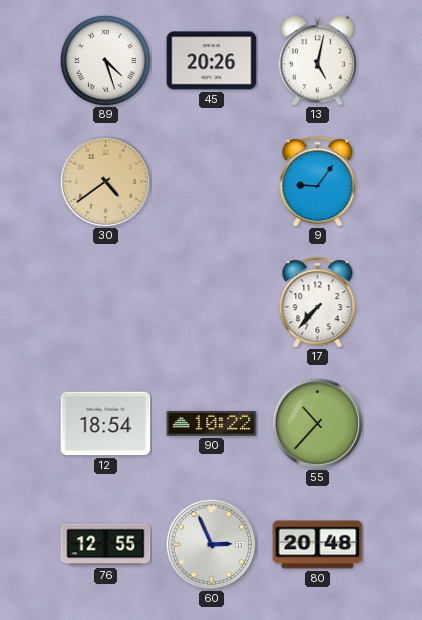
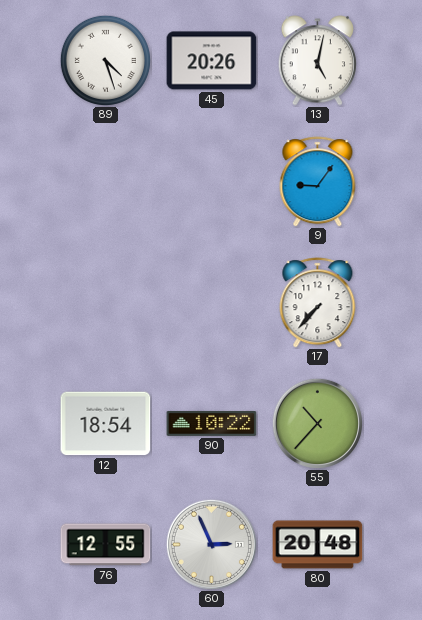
30: 4:39 -> none
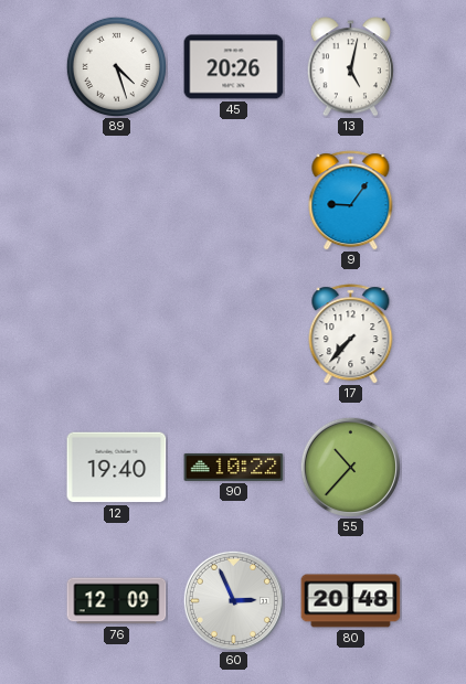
12: 18:54 -> 19:40
76: 12:55 -> 12:09
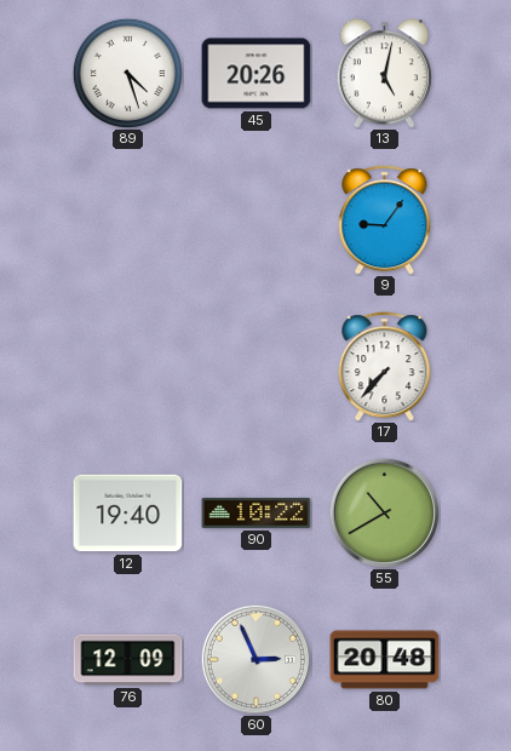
55: 10:37 -> 10:40
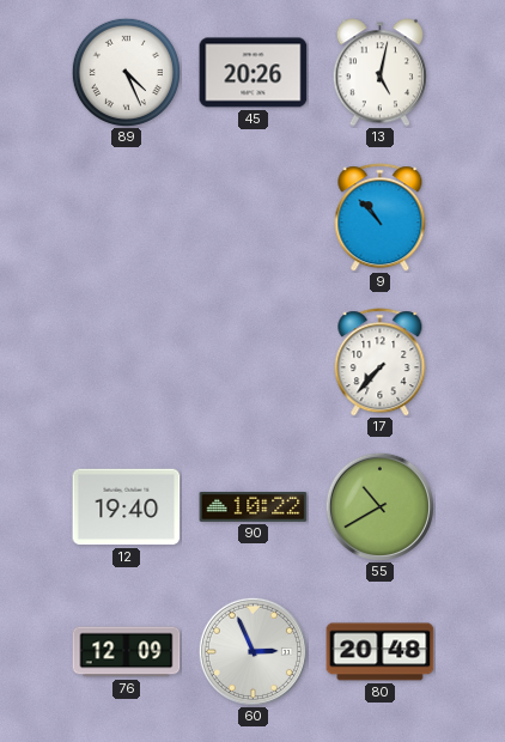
89: 4:27 -> 4:26
9: 9:06 -> 10:53
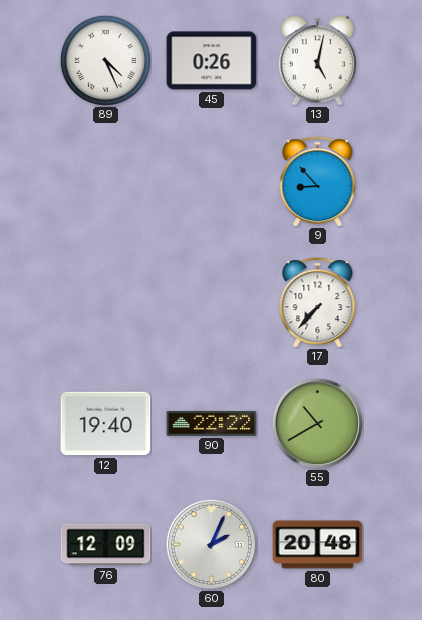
45: 20:26 -> 0:26
9: 10:53 -> 8:53
90: 10:22 -> 22:22
60: 2:56 -> 2:04
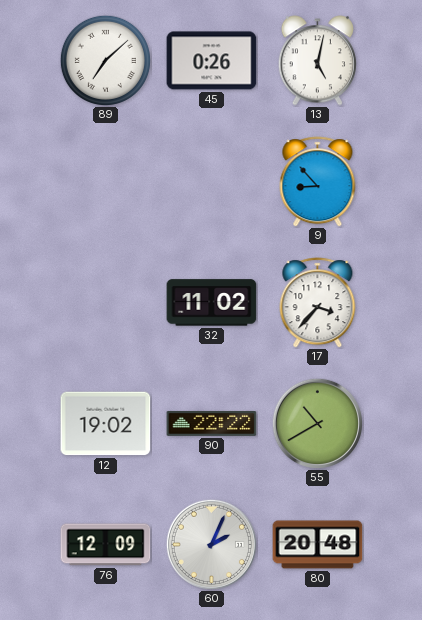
89: 4:26 -> 7:08
32: none -> 11:02
17: 7:37 -> 3:37
12: 19:40 -> 19:02
